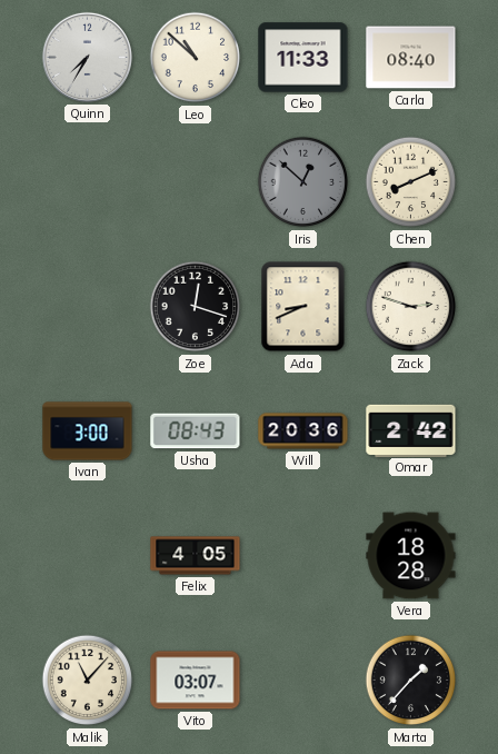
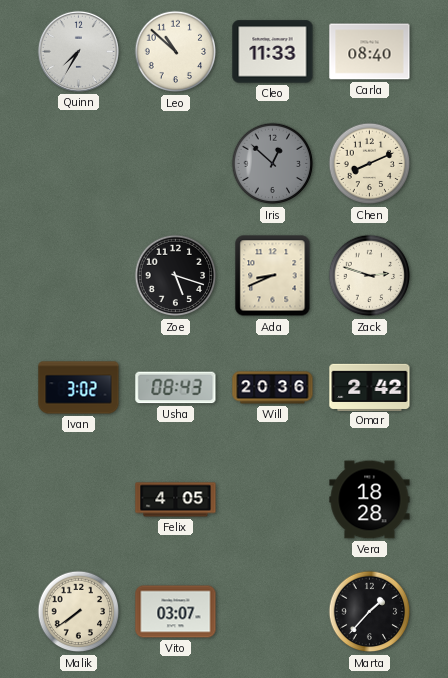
Zoe: 12:18 -> 5:18
Ivan: 3:00 -> 3:02
Malik: 11:07 -> 7:39
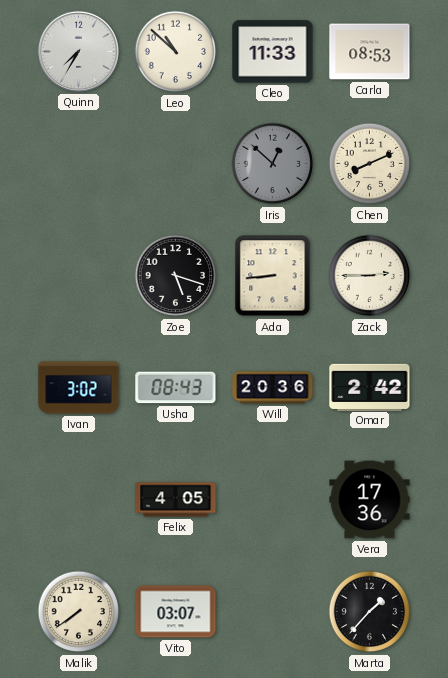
Carla: 08:40 -> 08:53
Ada: 8:41 -> 8:44
Zack: 2:48 -> 2:45
Vera: 18:28 -> 17:36
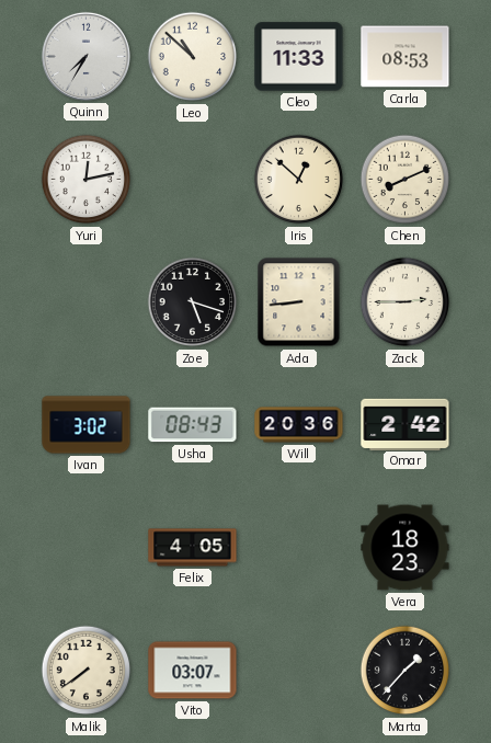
Yuri: none -> 12:13
Iris dial: grey -> cream
Vera: 17:36 -> 18:23
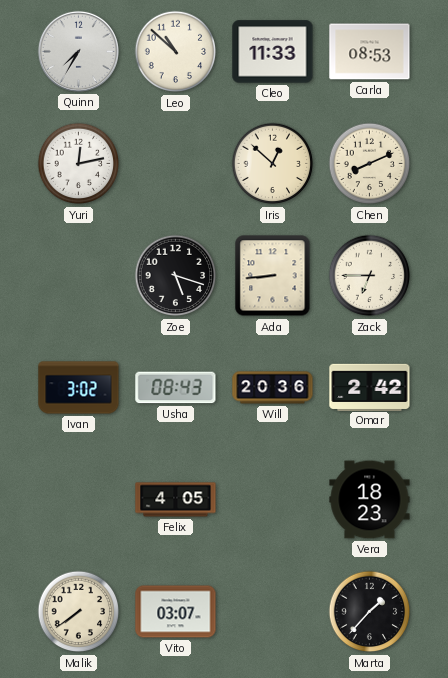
Zack: 2:45 -> 6:45
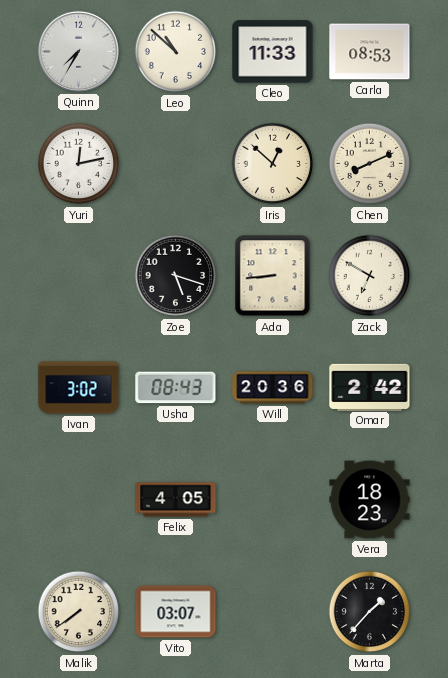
Zack: 6:45 -> 6:50
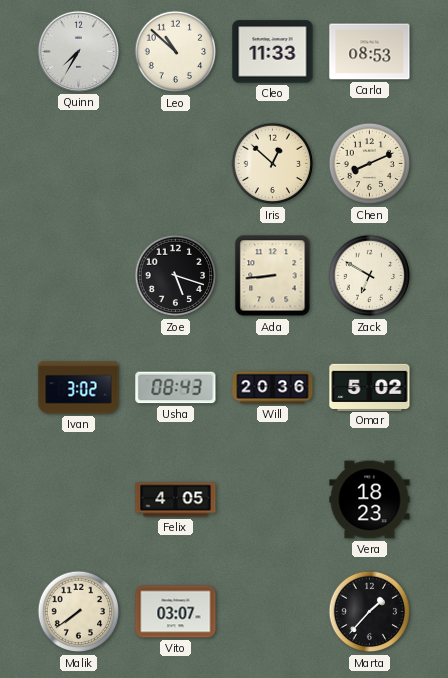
Yuri: 12:13 -> none
Omar: 2:42 -> 5:02
